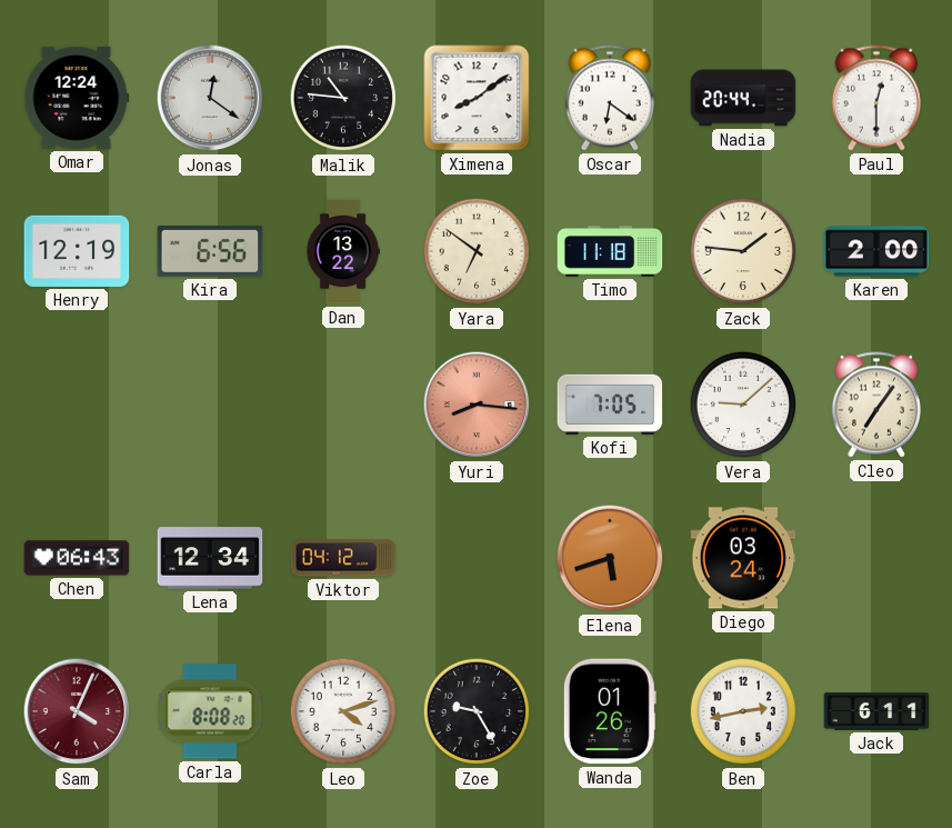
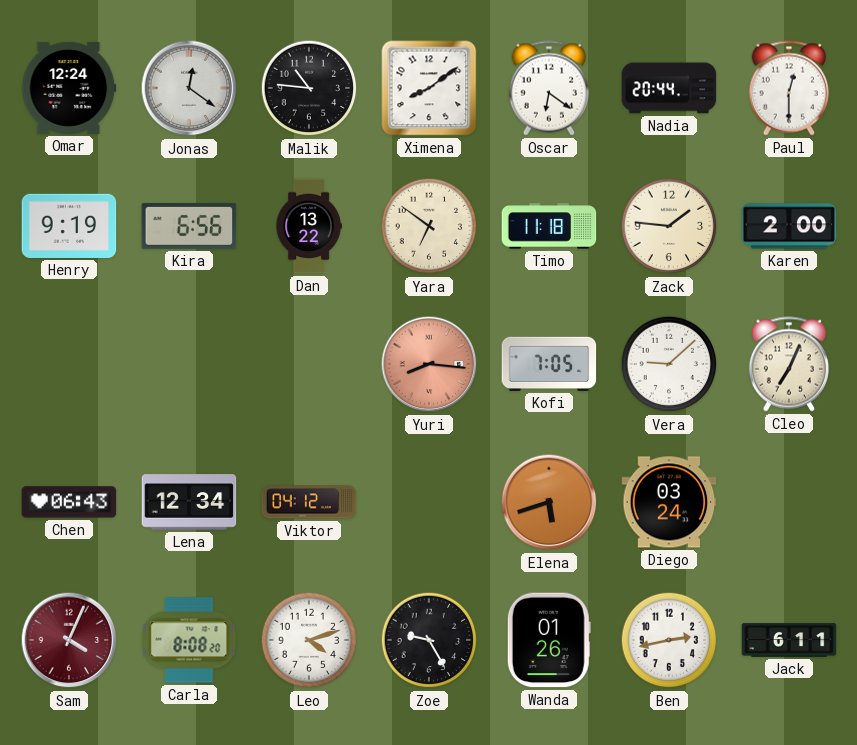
Henry: 12:19 -> 9:19
Cleo: 7:06 -> 7:04
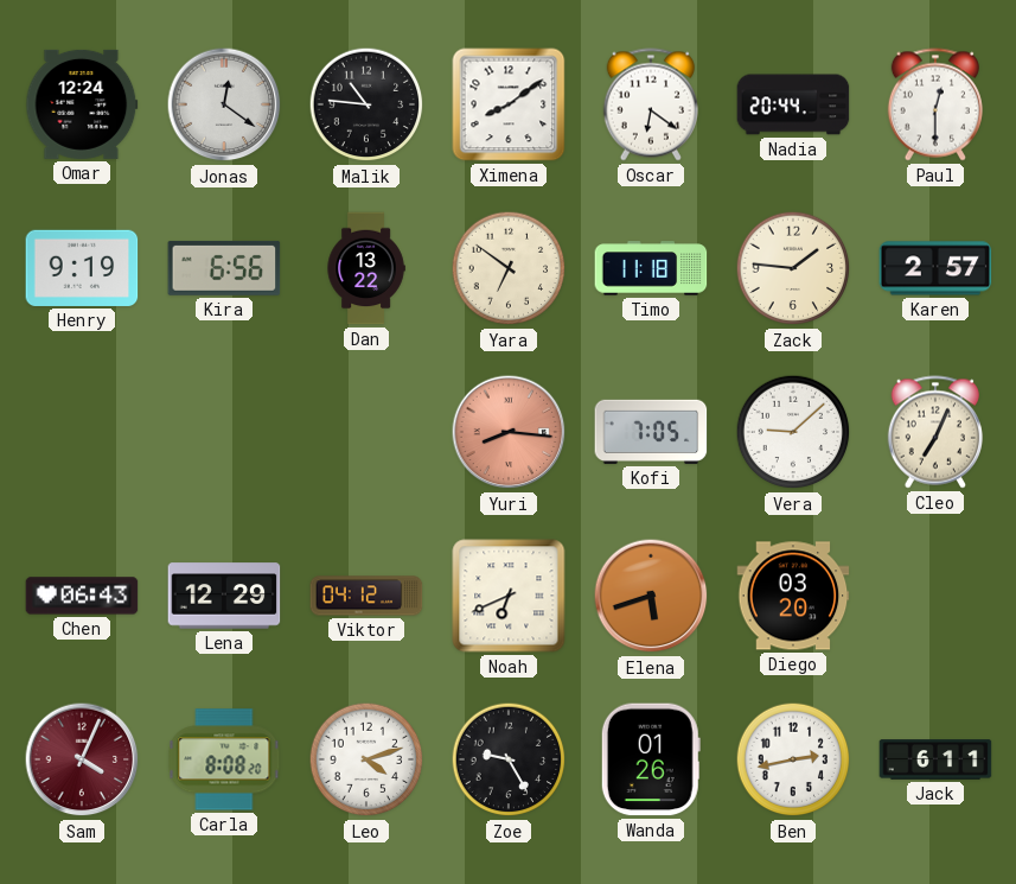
Karen: 2:00 -> 2:57
Lena: 12:34 -> 12:29
Noah: none -> 6:41
Diego: 03:24 -> 03:20
